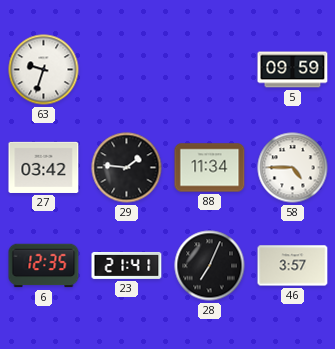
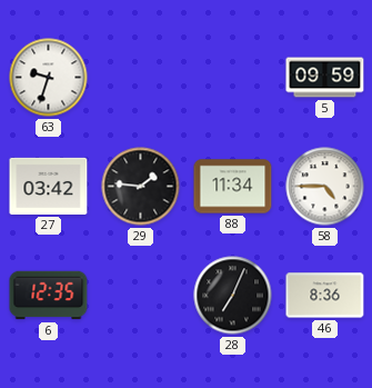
23: 21:41 -> none
46: 3:57 -> 8:36
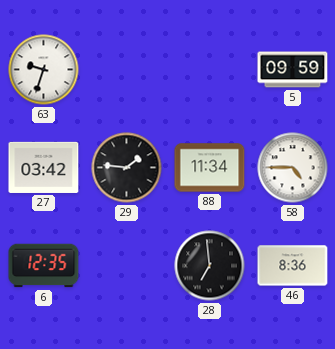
28: 7:04 -> 6:59
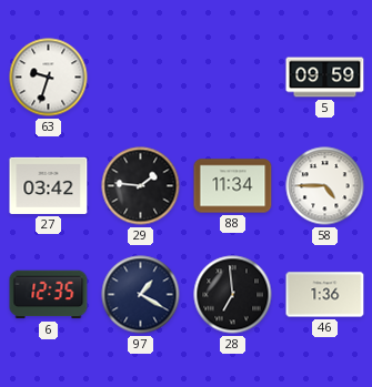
97: none -> 1:20
46: 8:36 -> 1:36
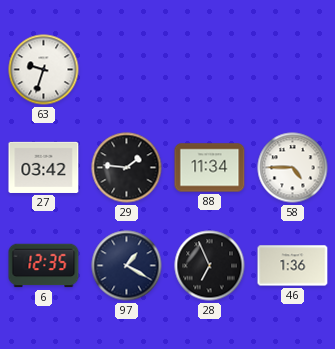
5: 09:59 -> none
28: 6:59 -> 6:56
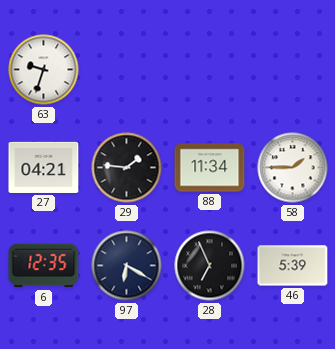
27: 03:42 -> 04:21
58: 4:45 -> 1:45
97: 1:20 -> 6:20
46: 1:36 -> 5:39
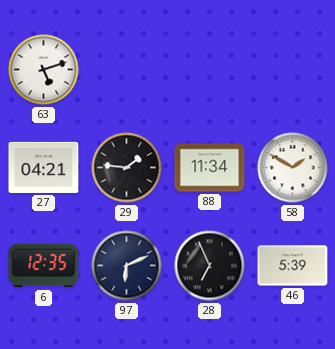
63: 9:33 -> 5:12
58: 1:45 -> 1:50
97: 6:20 -> 6:11
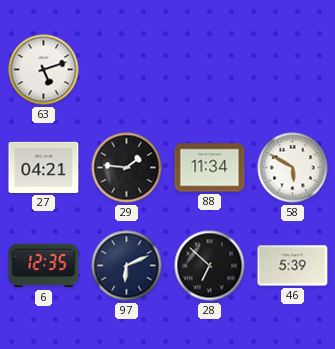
58: 1:50 -> 5:50
28: 6:56 -> 6:52
